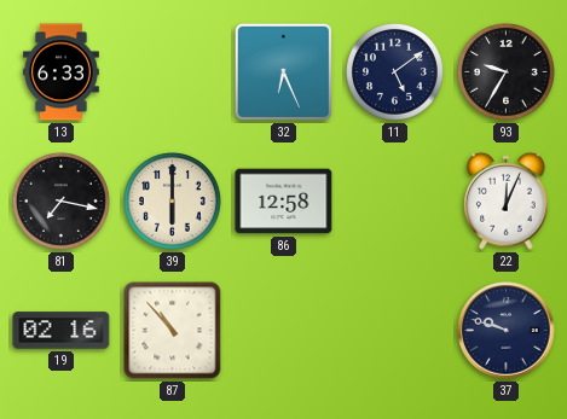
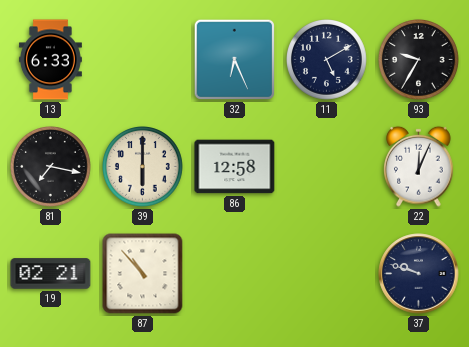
11: 5:09 -> 5:10
19: 02:16 -> 02:21
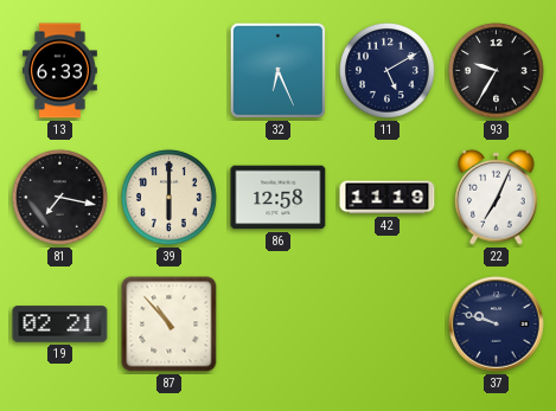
42: none -> 11:19
22: 12:04 -> 7:04
